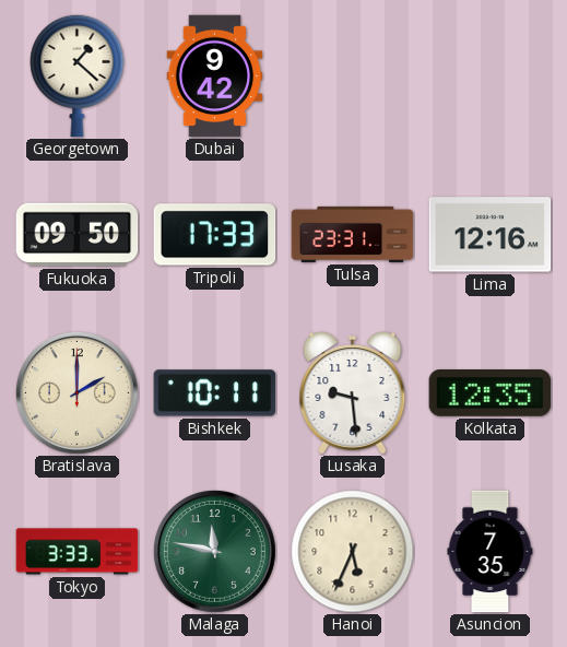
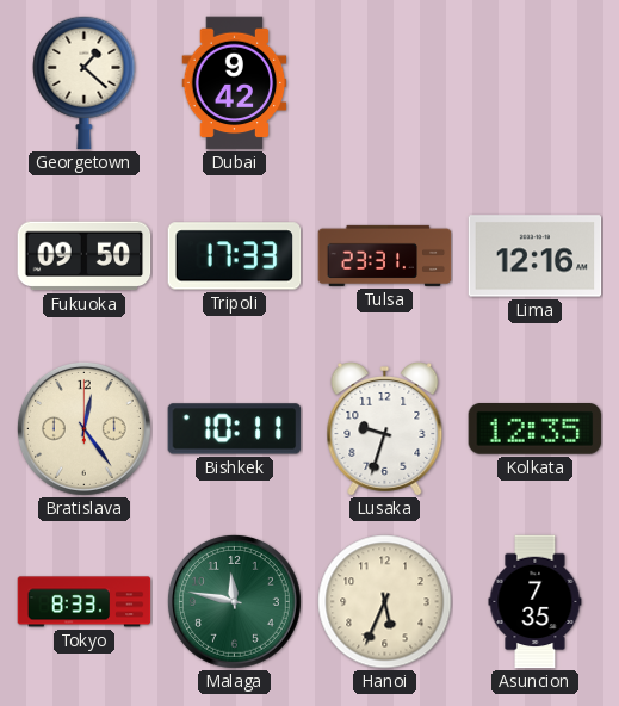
Bratislava: 2:00 -> 12:24
Lusaka: 9:29 -> 9:33
Tokyo: 3:33 -> 8:33
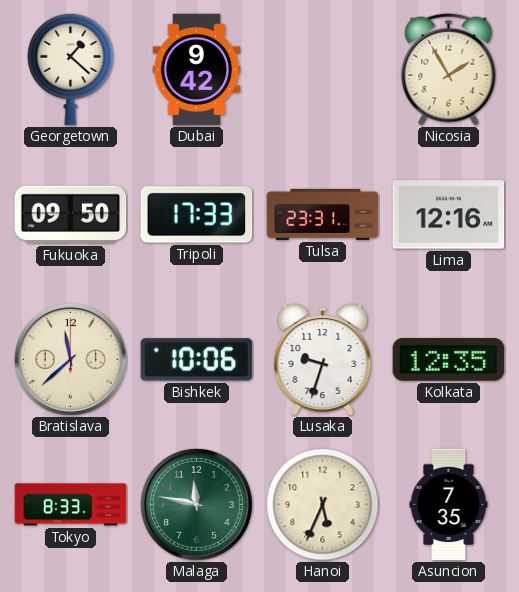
Nicosia: none -> 1:55
Bratislava: 12:24 -> 11:38
Bishkek: 10:11 -> 10:06
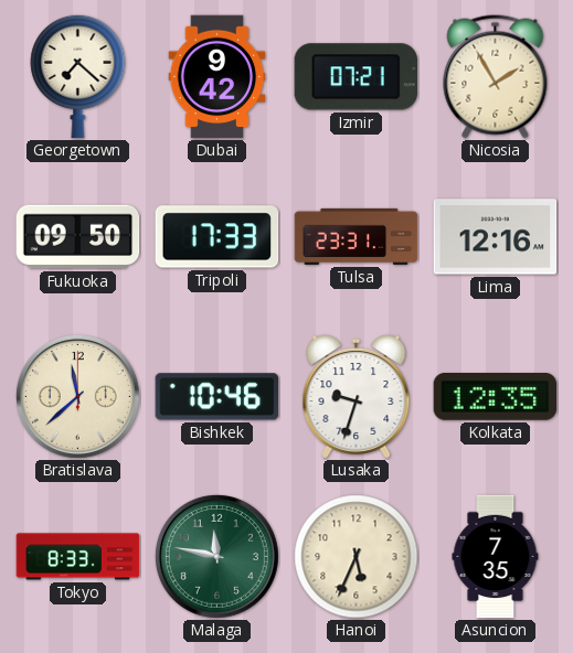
Georgetown: 1:22 -> 7:22
Izmir: none -> 07:21
Bishkek: 10:06 -> 10:46
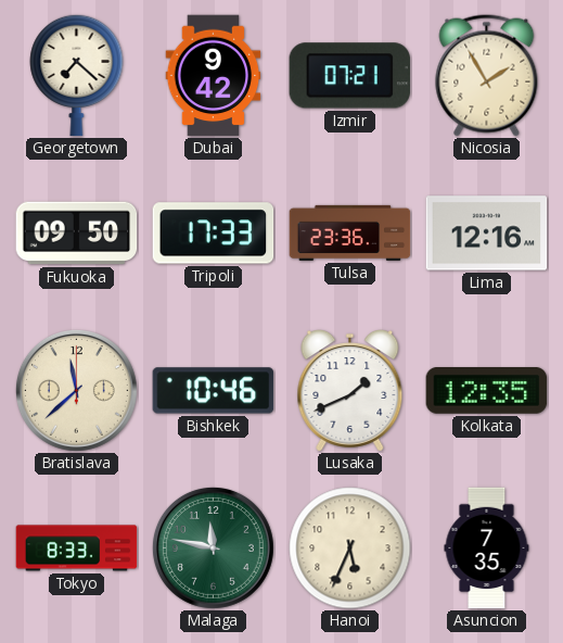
Tulsa: 23:31 -> 23:36
Lusaka: 9:33 -> 1:41
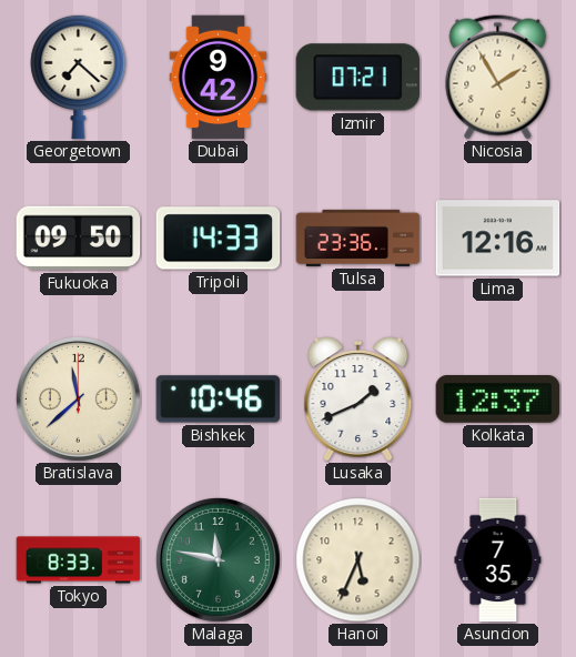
Tripoli: 17:33 -> 14:33
Kolkata: 12:35 -> 12:37
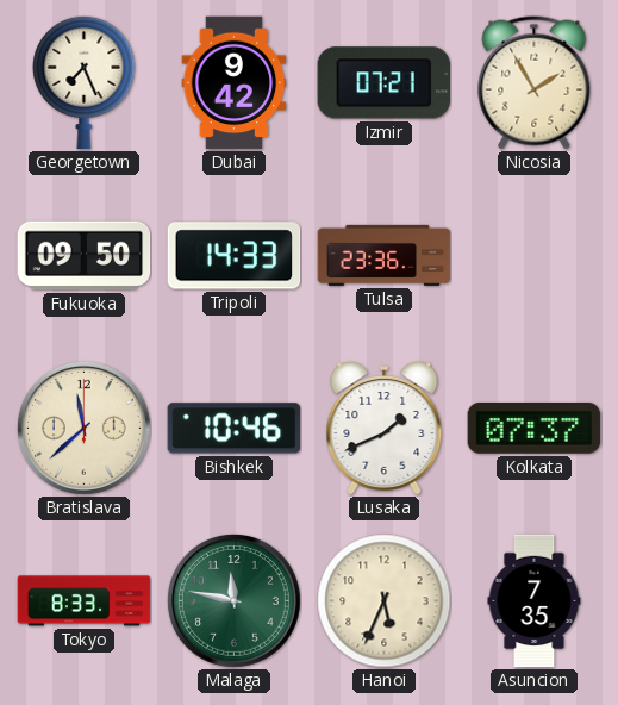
Georgetown: 7:22 -> 7:26
Lima: 12:16 -> none
Kolkata: 12:37 -> 07:37
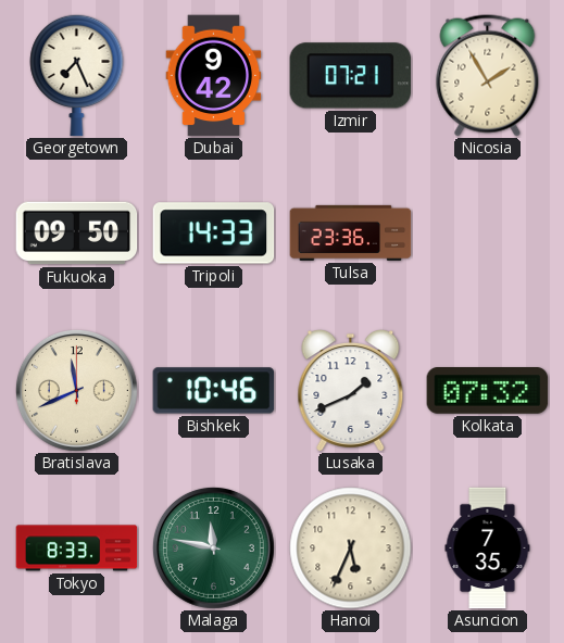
Bratislava: 11:38 -> 11:41
Kolkata: 07:37 -> 07:32
